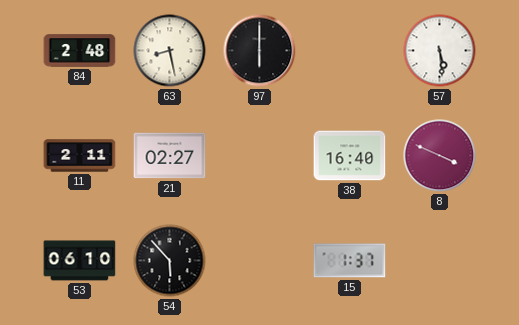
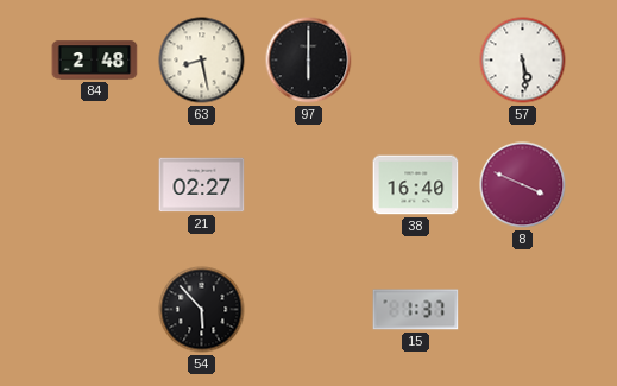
11: 2:11 -> none
53: 06:10 -> none
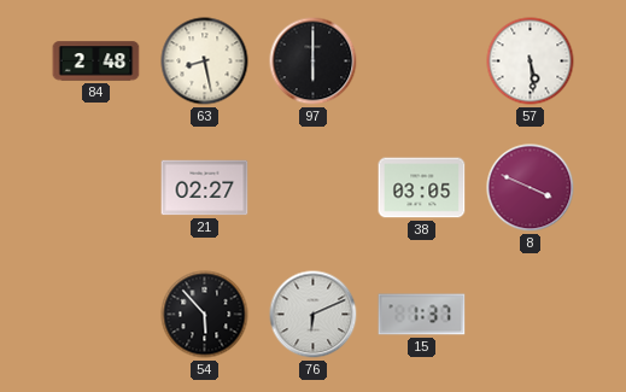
38: 16:40 -> 03:05
76: none -> 6:11
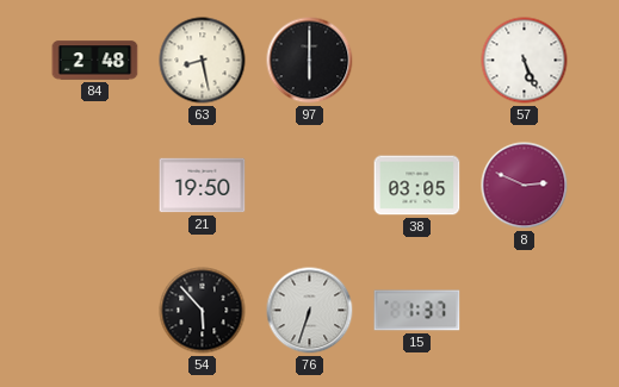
57: 5:29 -> 5:26
21: 02:27 -> 19:50
8: 3:49 -> 2:49
76: 6:11 -> 6:33
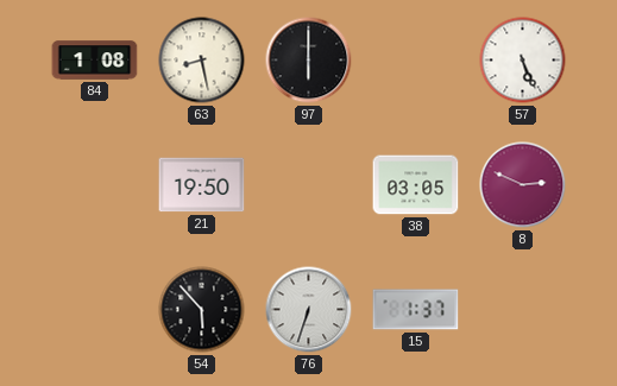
84: 2:48 -> 1:08
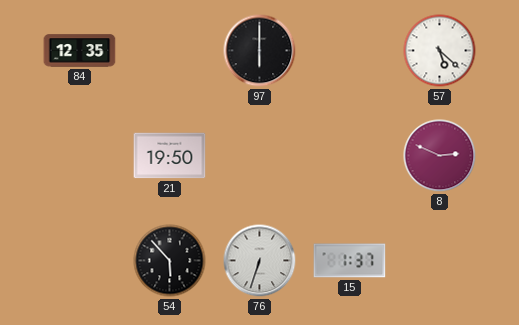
84: 1:08 -> 12:35
63: 8:28 -> none
57: 5:26 -> 5:22
38: 03:05 -> none
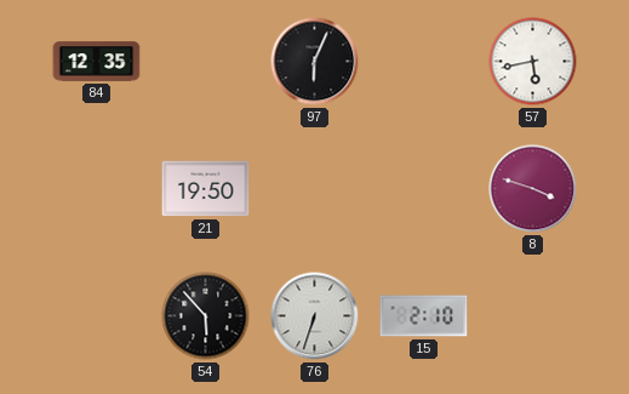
97: 6:00 -> 6:04
57: 5:22 -> 5:43
8: 2:49 -> 3:48
15: 1:37 -> 2:10
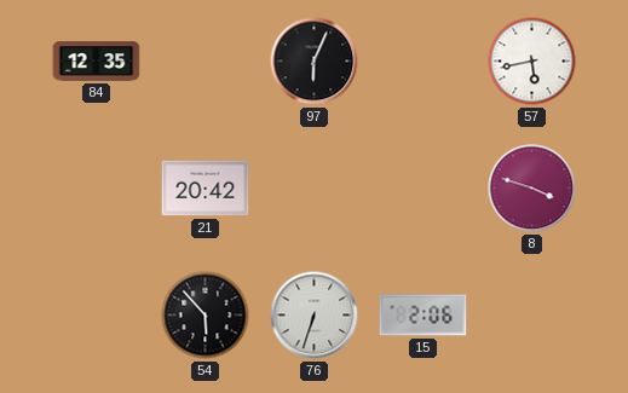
21: 19:50 -> 20:42
15: 2:10 -> 2:06
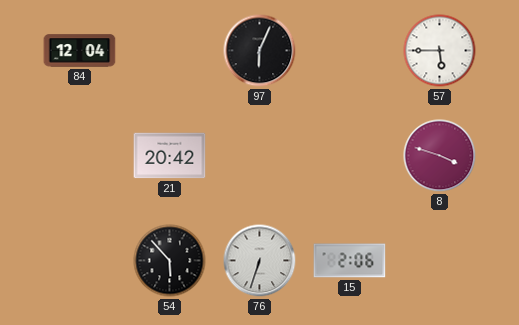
84: 12:35 -> 12:04
57: 5:43 -> 5:45
